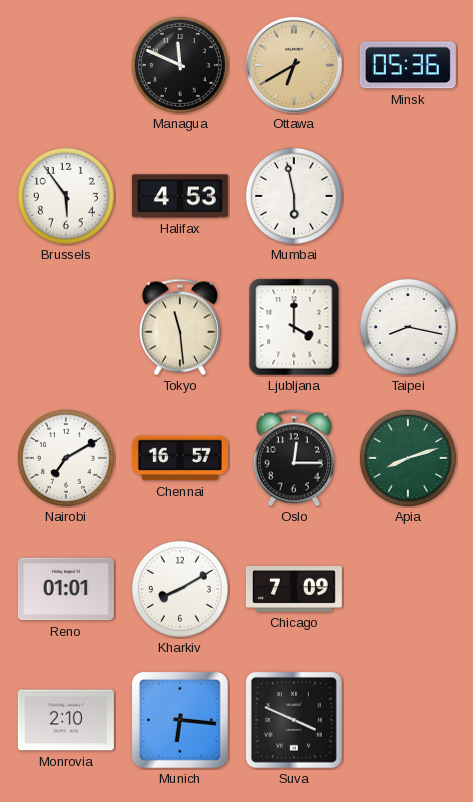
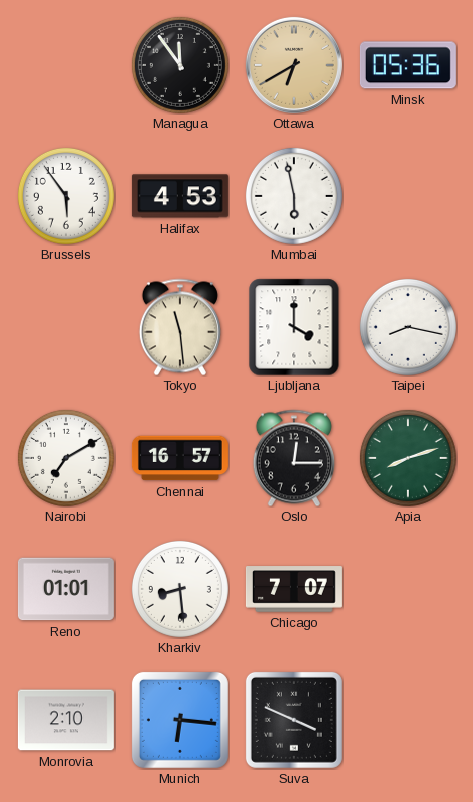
Managua: 11:49 -> 11:54
Kharkiv: 8:10 -> 8:29
Chicago: 7:09 -> 7:07
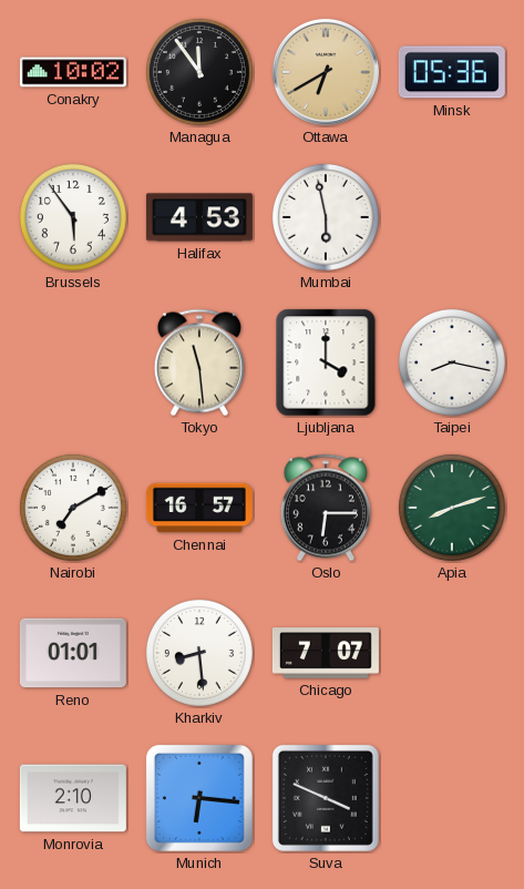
Conakry: none -> 10:02
Oslo: 12:15 -> 6:15
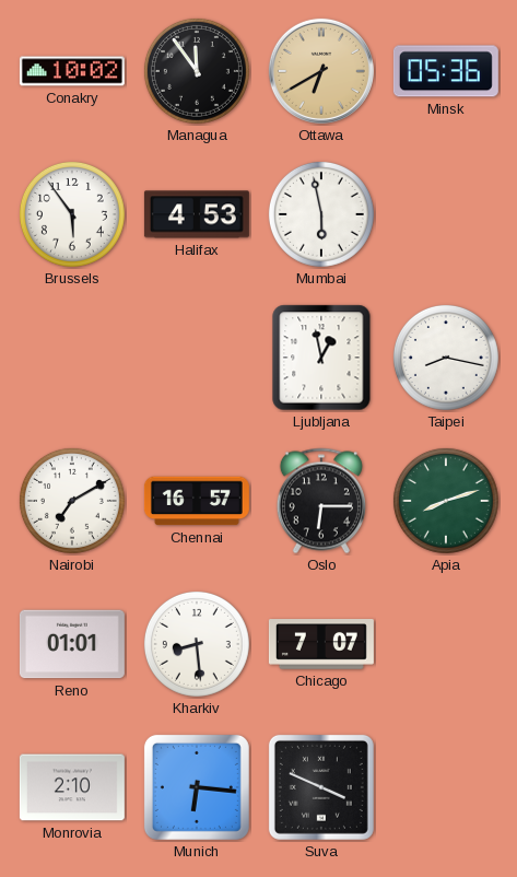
Tokyo: 11:29 -> none
Ljubljana: 4:00 -> 12:58
